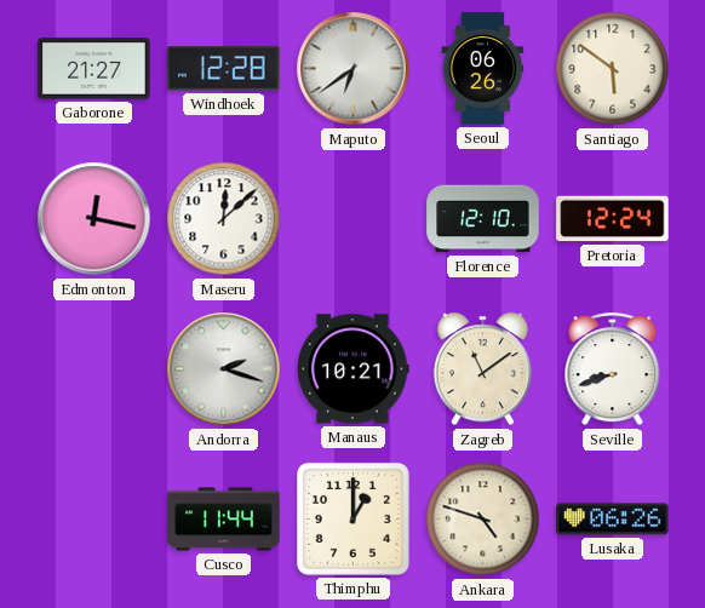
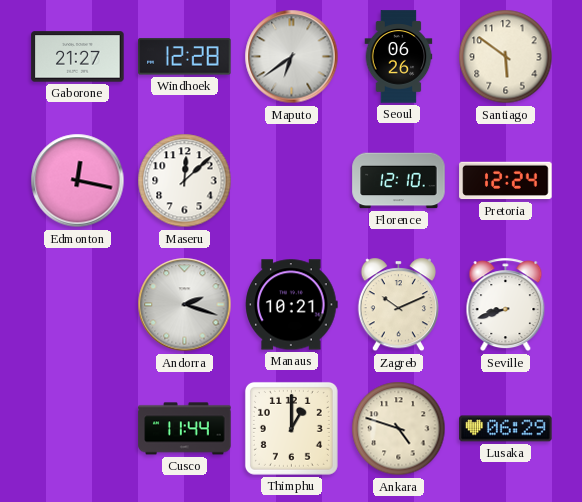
Zagreb: 11:09 -> 10:11
Lusaka: 06:26 -> 06:29
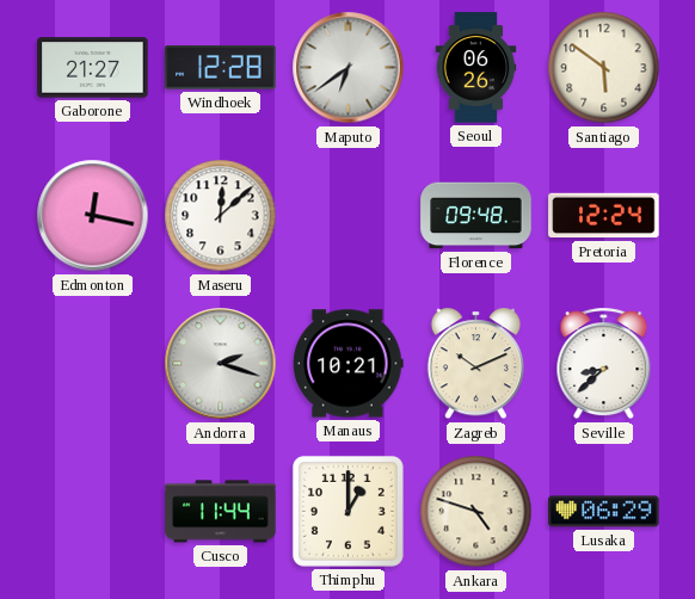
Florence: 12:10 -> 09:48
Seville: 8:42 -> 8:38
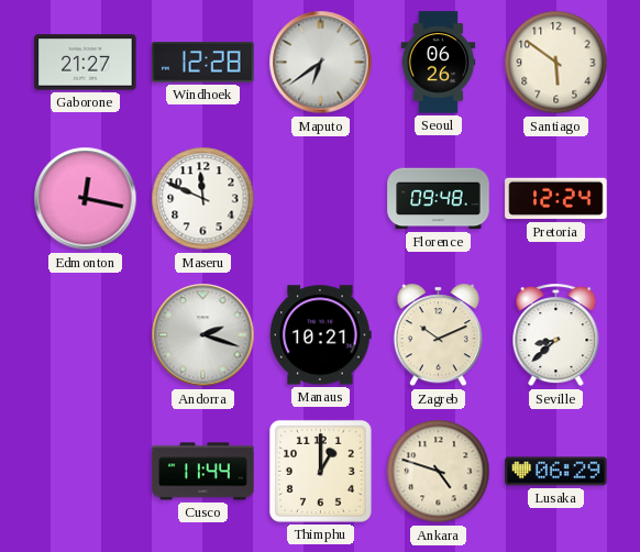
Maseru: 12:08 -> 11:49
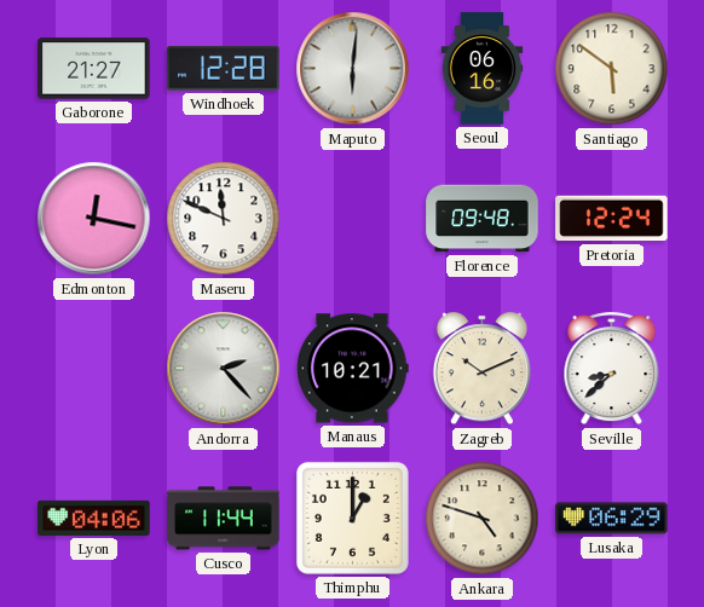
Maputo: 6:39 -> 6:01
Seoul: 06:26 -> 06:16
Andorra: 2:18 -> 2:23
Lyon: none -> 04:06
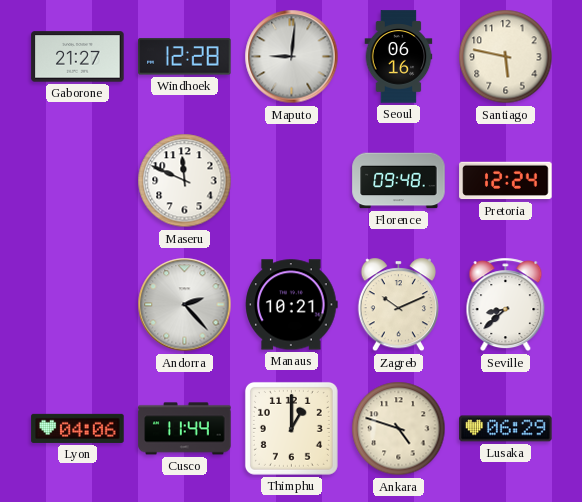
Maputo: 6:01 -> 9:01
Santiago: 5:51 -> 5:47
Edmonton: 12:17 -> none
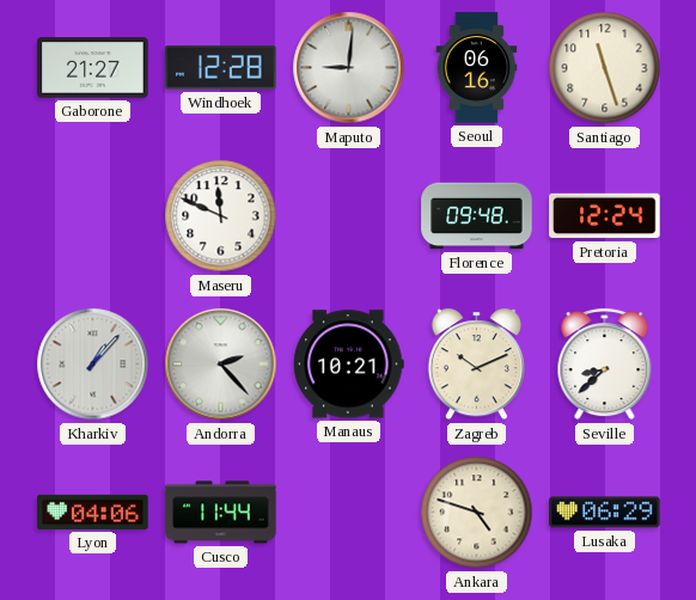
Santiago: 5:47 -> 11:27
Kharkiv: none -> 1:07
Thimphu: 1:00 -> none
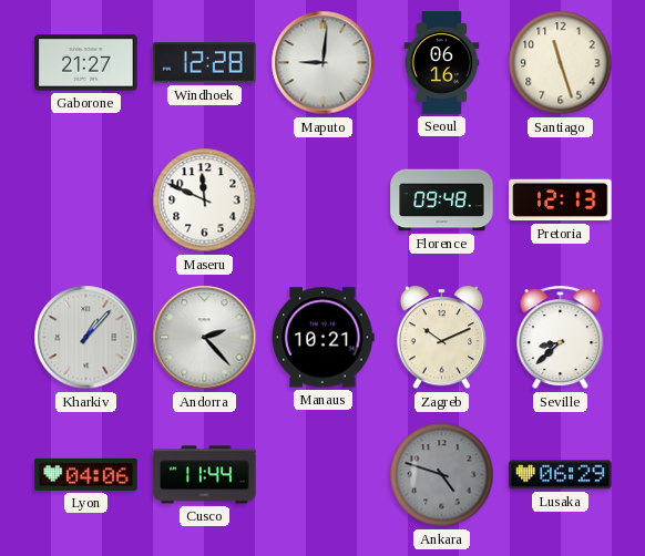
Pretoria: 12:24 -> 12:13
Ankara dial: cream -> grey
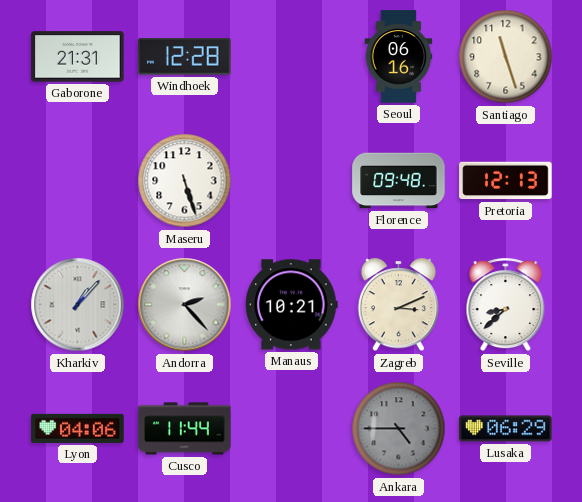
Gaborone: 21:27 -> 21:31
Maputo: 9:01 -> none
Maseru: 11:49 -> 5:27
Zagreb: 10:11 -> 3:11
Ankara: 4:48 -> 4:45
